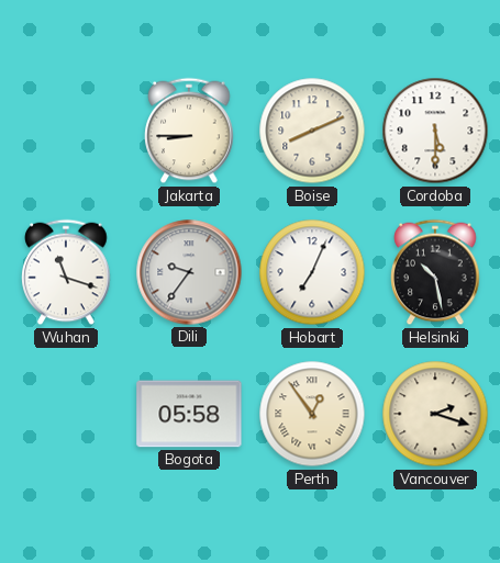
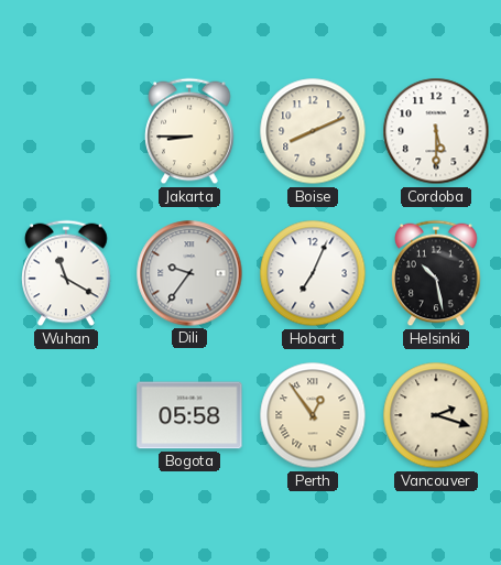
Wuhan: 11:18 -> 11:20
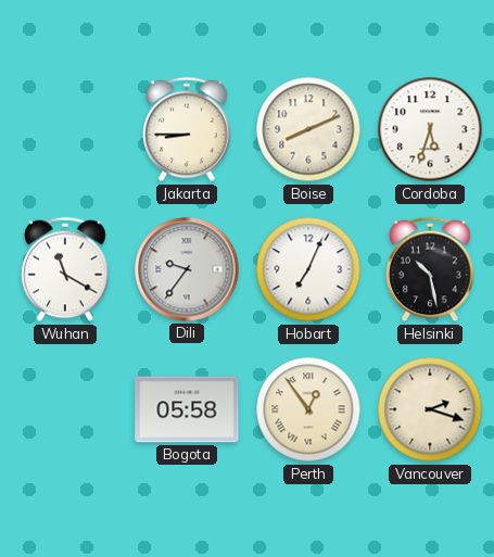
Cordoba: 5:30 -> 5:33
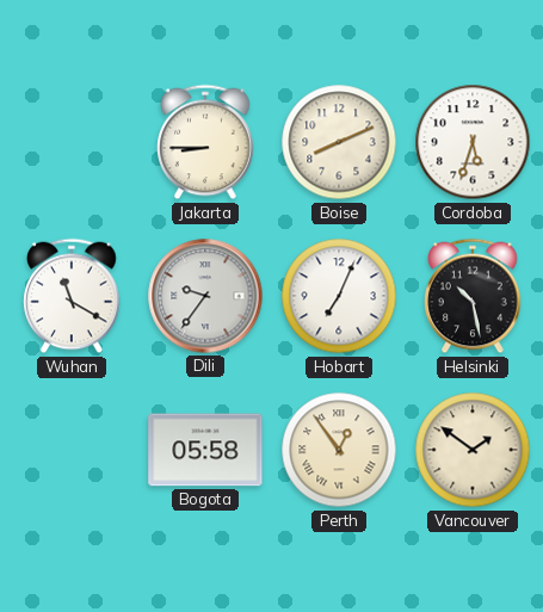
Vancouver: 2:18 -> 1:51
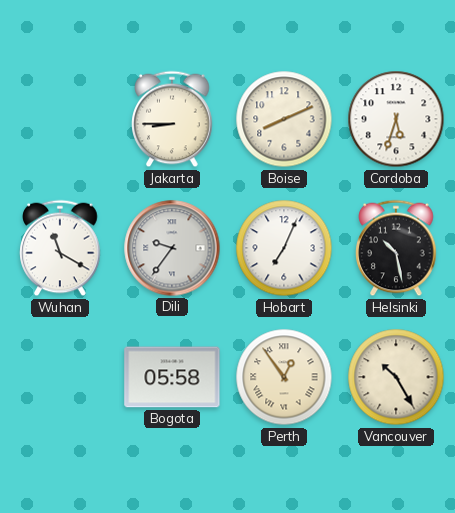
Vancouver: 1:51 -> 10:25
